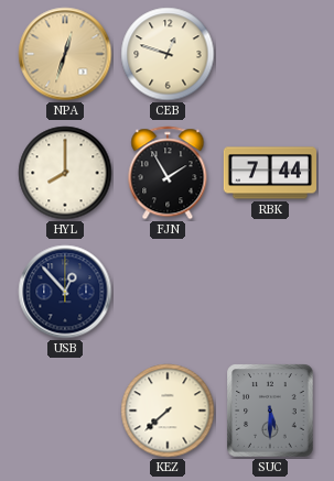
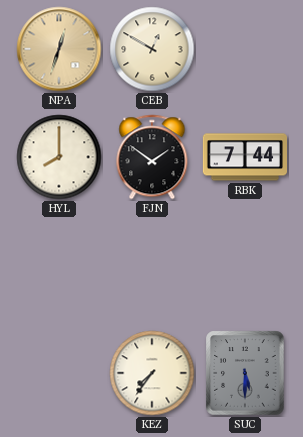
CEB: 12:48 -> 12:50
FJN: 1:55 -> 1:51
USB: 12:53 -> none
KEZ: 7:38 -> 7:36
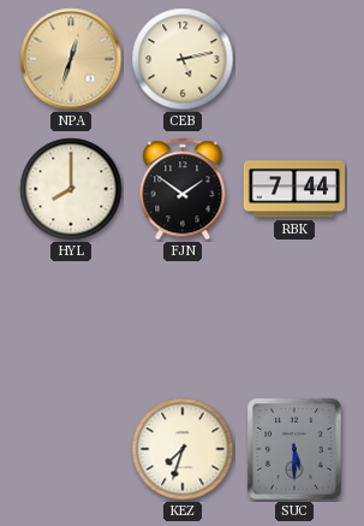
CEB: 12:50 -> 5:13
KEZ: 7:36 -> 7:33
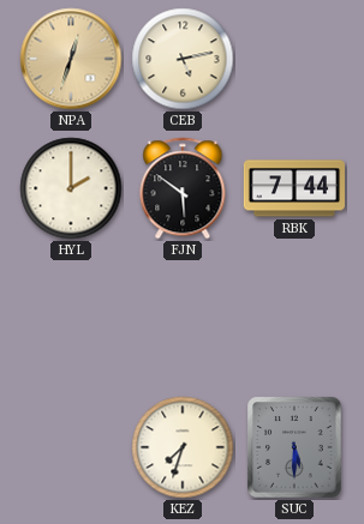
HYL: 8:00 -> 2:00
FJN: 1:51 -> 5:51
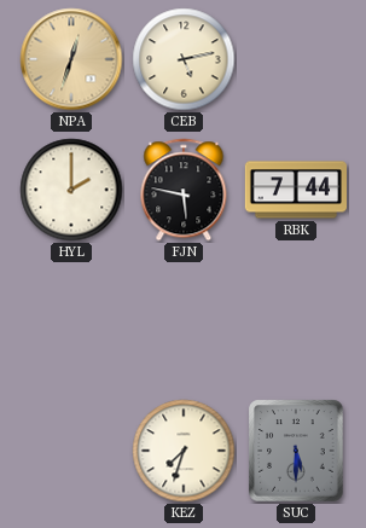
FJN: 5:51 -> 5:47
